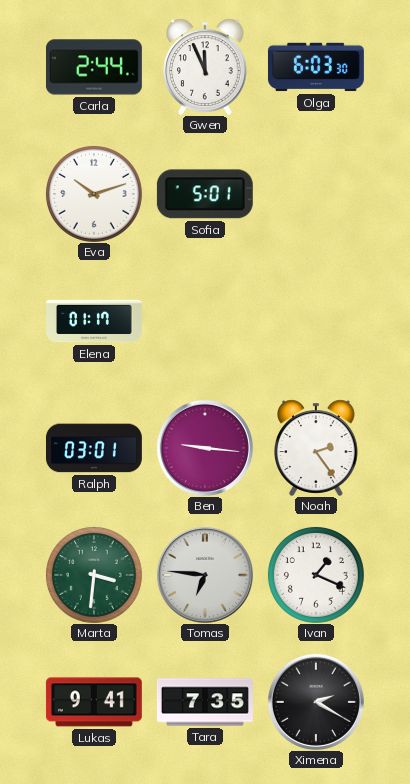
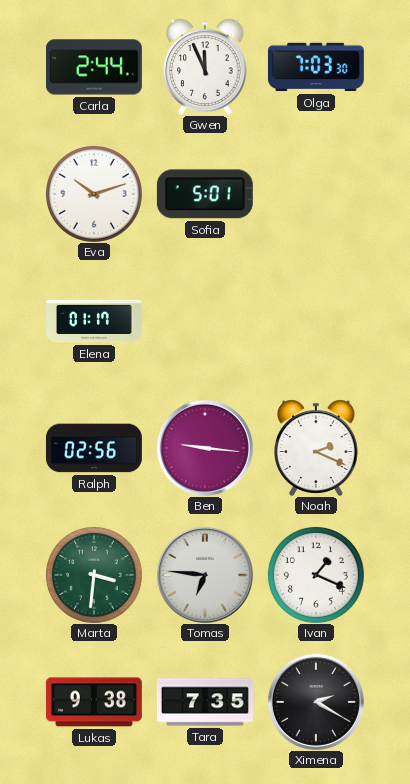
Olga: 6:03 -> 7:03
Ralph: 03:01 -> 02:56
Noah: 2:24 -> 2:19
Lukas: 9:41 -> 9:38
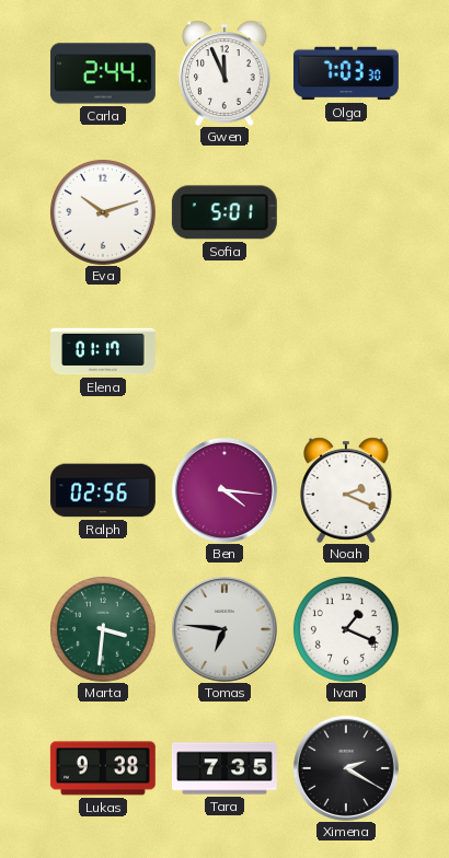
Ben: 9:16 -> 4:16
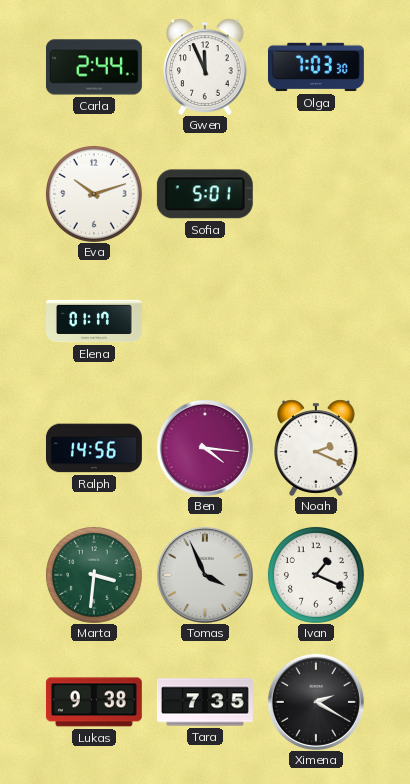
Ralph: 02:56 -> 14:56
Tomas: 6:46 -> 3:56
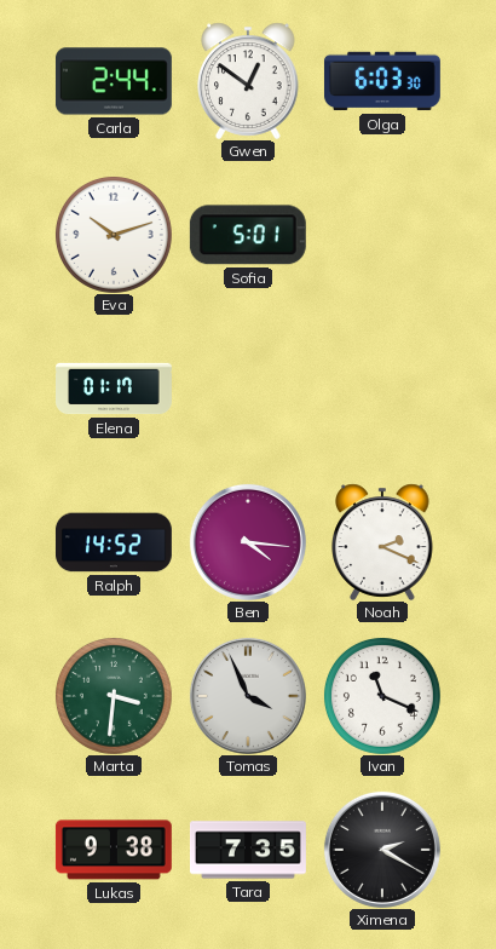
Gwen: 11:56 -> 12:51
Olga: 7:03 -> 6:03
Ralph: 14:56 -> 14:52
Ivan: 1:19 -> 11:19
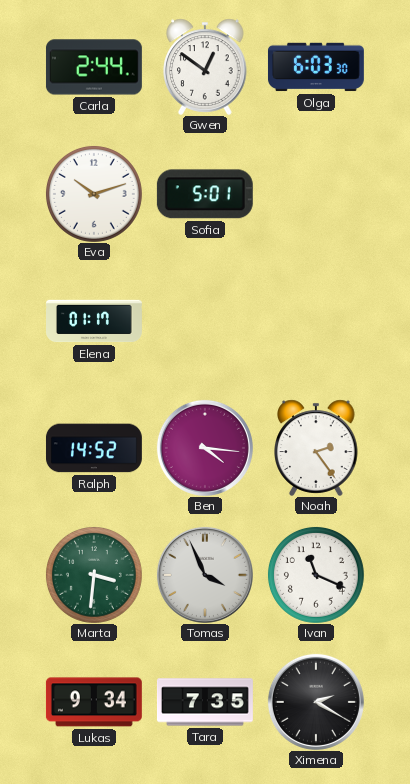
Noah: 2:19 -> 2:24
Lukas: 9:38 -> 9:34
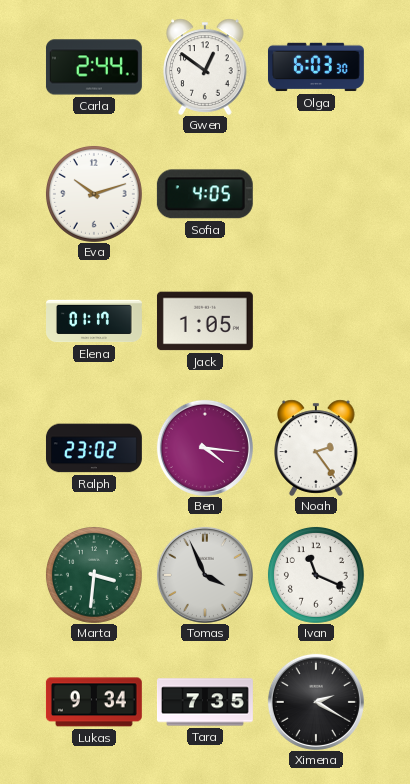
Sofia: 5:01 -> 4:05
Jack: none -> 1:05
Ralph: 14:52 -> 23:02
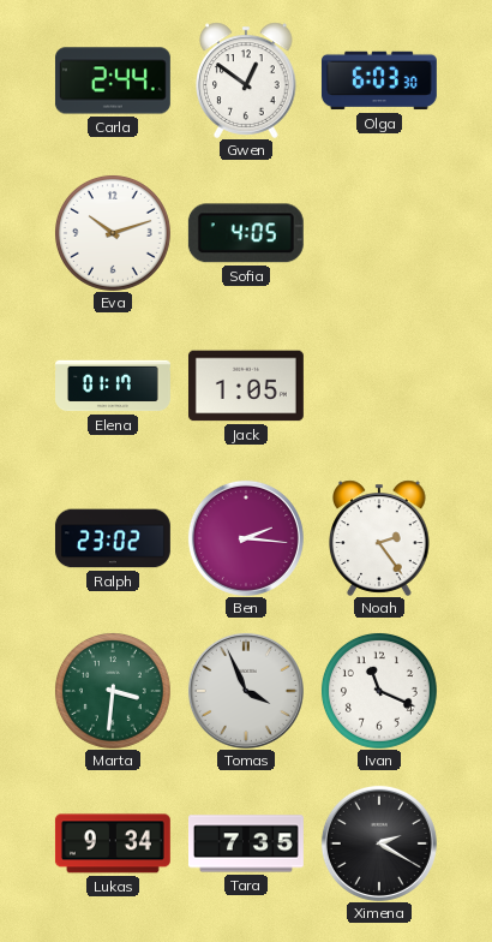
Ben: 4:16 -> 2:16
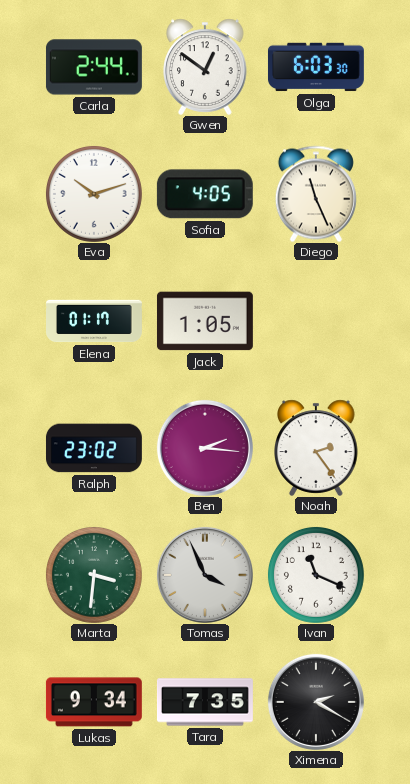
Diego: none -> 11:26
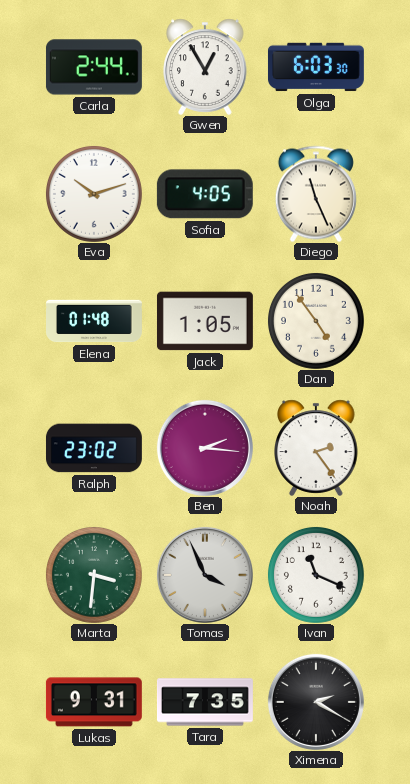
Gwen: 12:51 -> 12:55
Elena: 01:17 -> 01:48
Dan: none -> 4:54
Lukas: 9:34 -> 9:31
